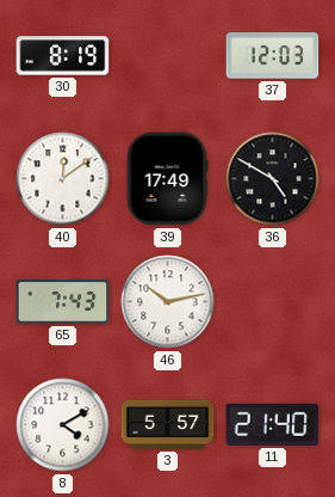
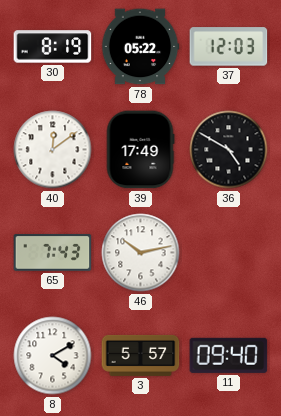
78: none -> 05:22
11: 21:40 -> 09:40
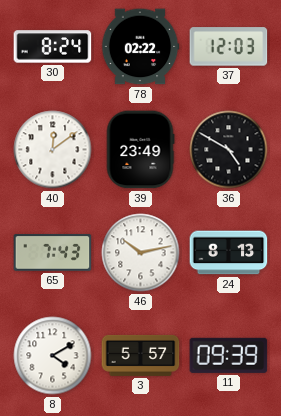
30: 8:19 -> 8:24
78: 05:22 -> 02:22
39: 17:49 -> 23:49
24: none -> 8:13
11: 09:40 -> 09:39
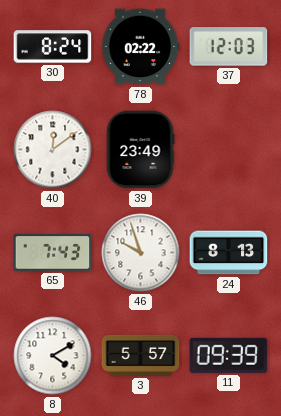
36: 4:50 -> none
46: 10:13 -> 9:57
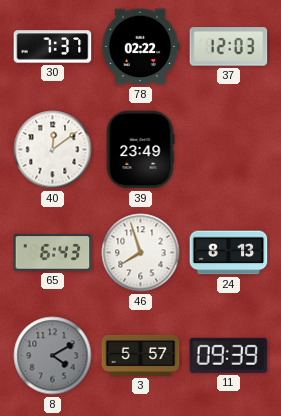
30: 8:24 -> 7:37
65: 7:43 -> 6:43
46: 9:57 -> 7:57
8 dial: white -> grey
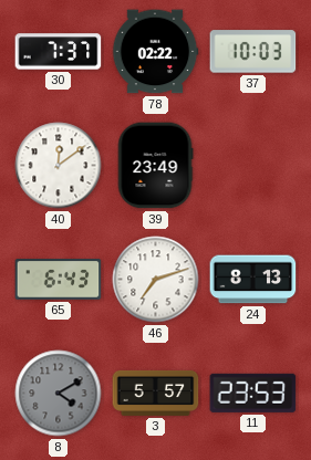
37: 12:03 -> 10:03
46: 7:57 -> 7:12
11: 09:39 -> 23:53
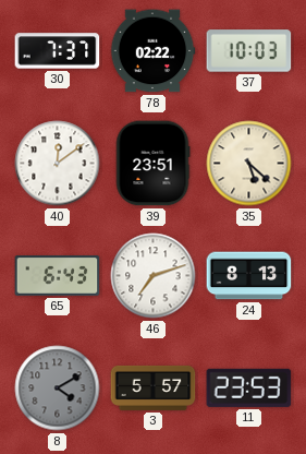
39: 23:49 -> 23:51
35: none -> 5:22
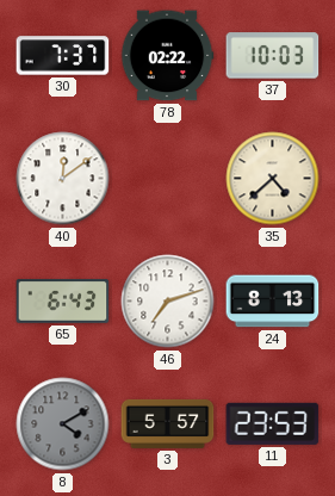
39: 23:51 -> none
35: 5:22 -> 4:38
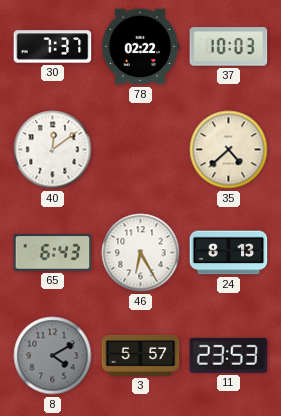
46: 7:12 -> 6:25
